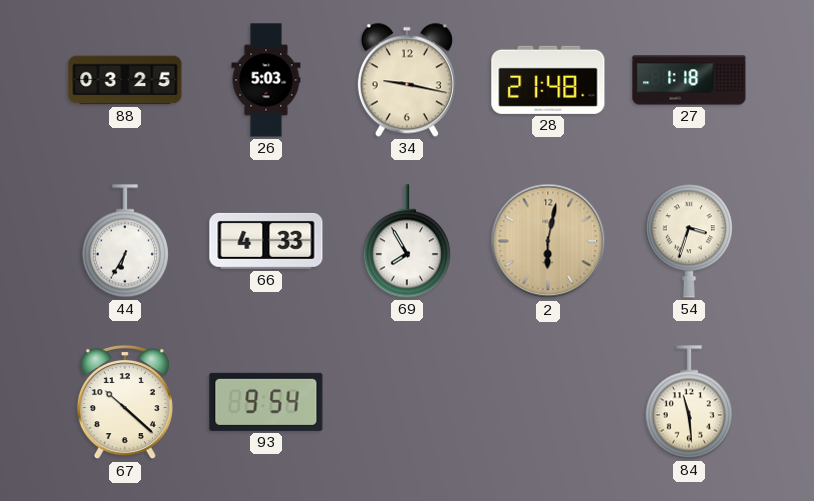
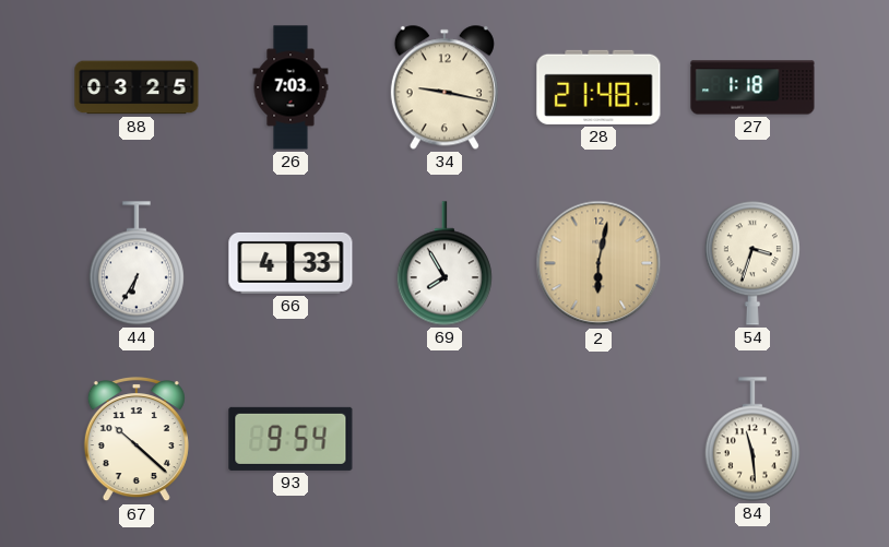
26: 5:03 -> 7:03
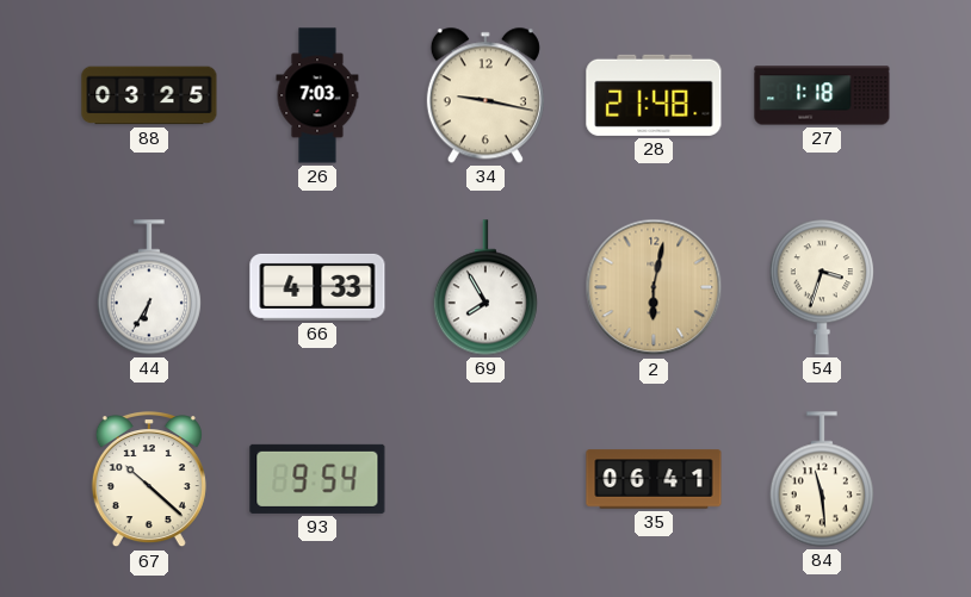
35: none -> 06:41
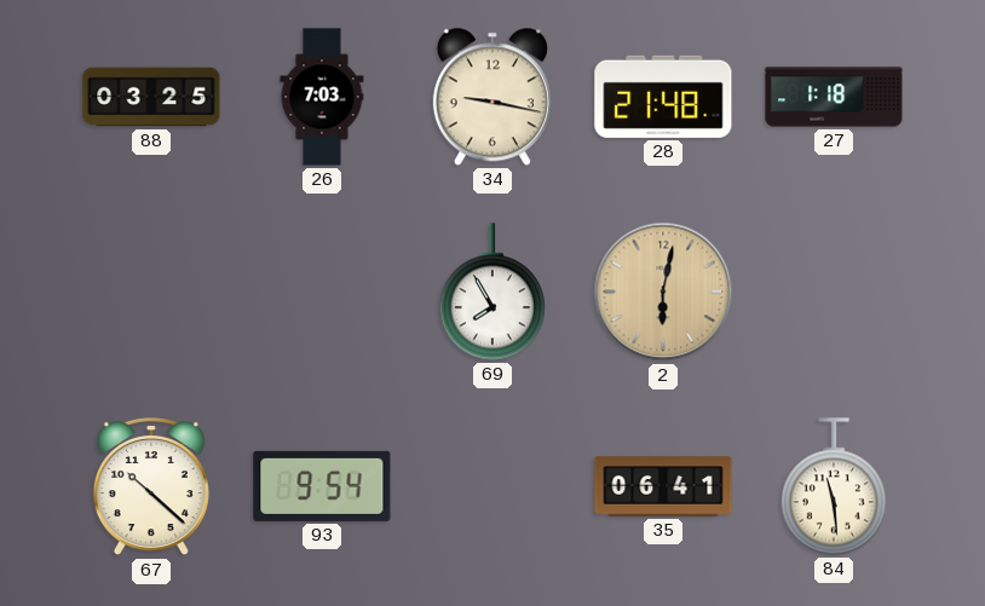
44: 6:35 -> none
66: 4:33 -> none
54: 3:33 -> none
